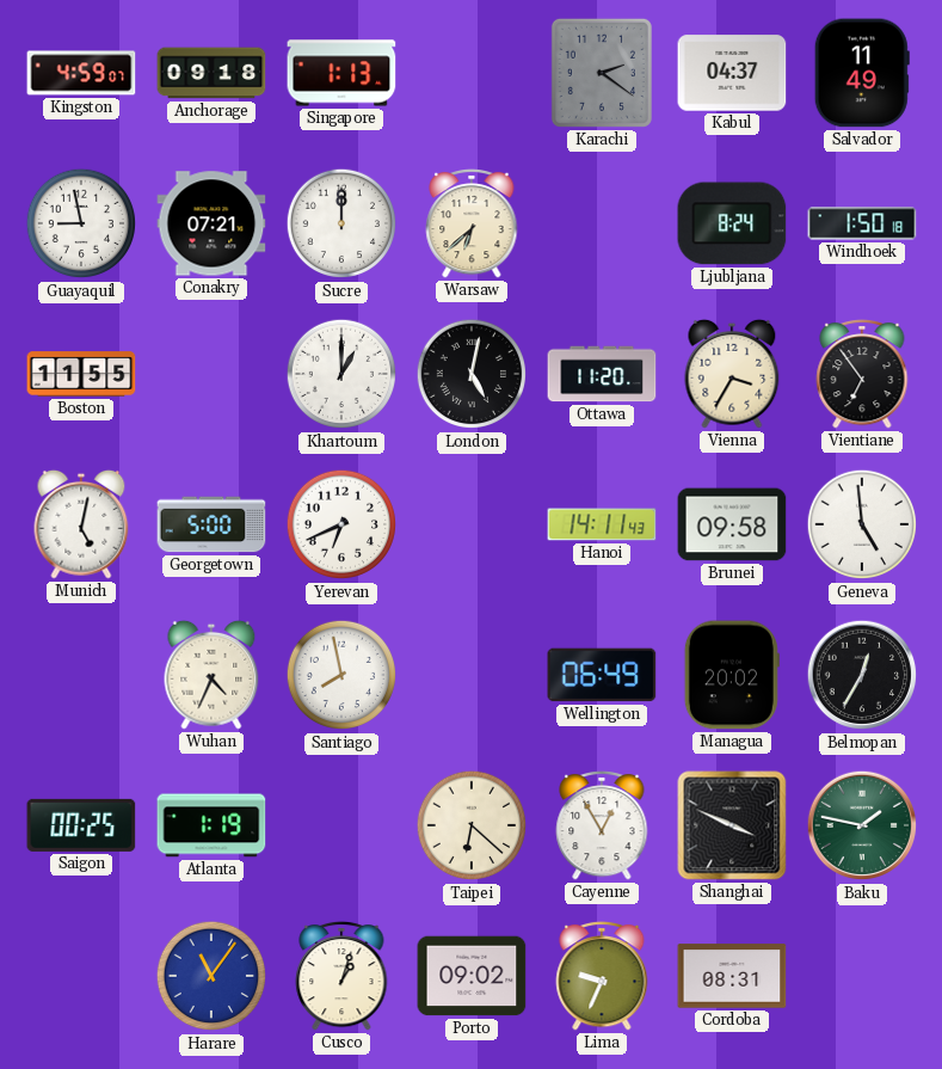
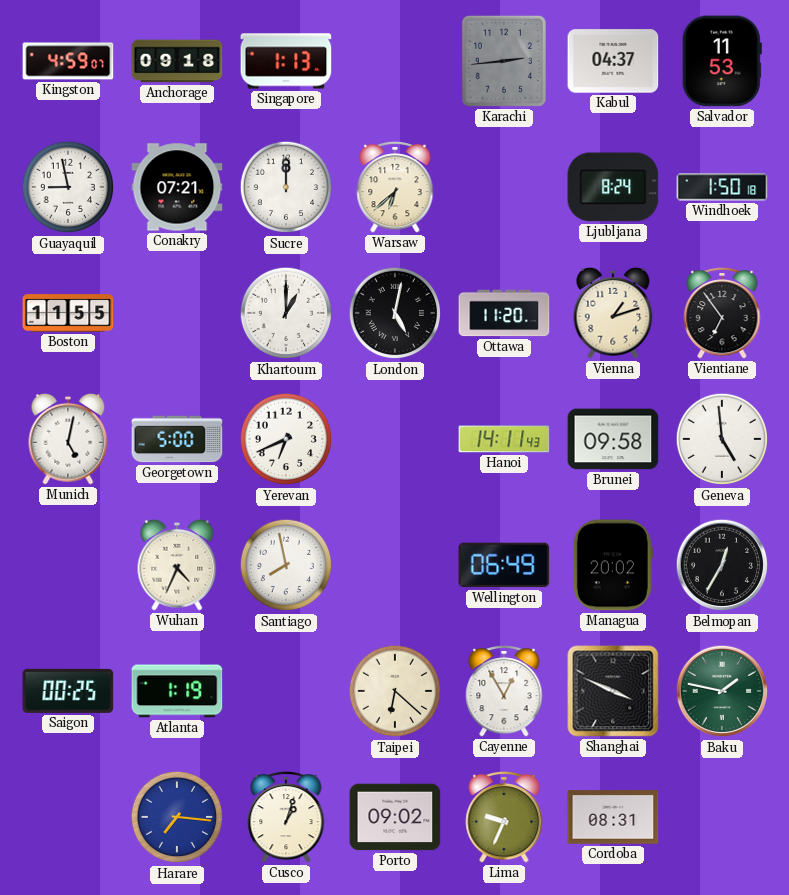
Karachi: 2:21 -> 2:44
Salvador: 11:49 -> 11:53
Vienna: 3:35 -> 1:12
Harare: 11:06 -> 7:16
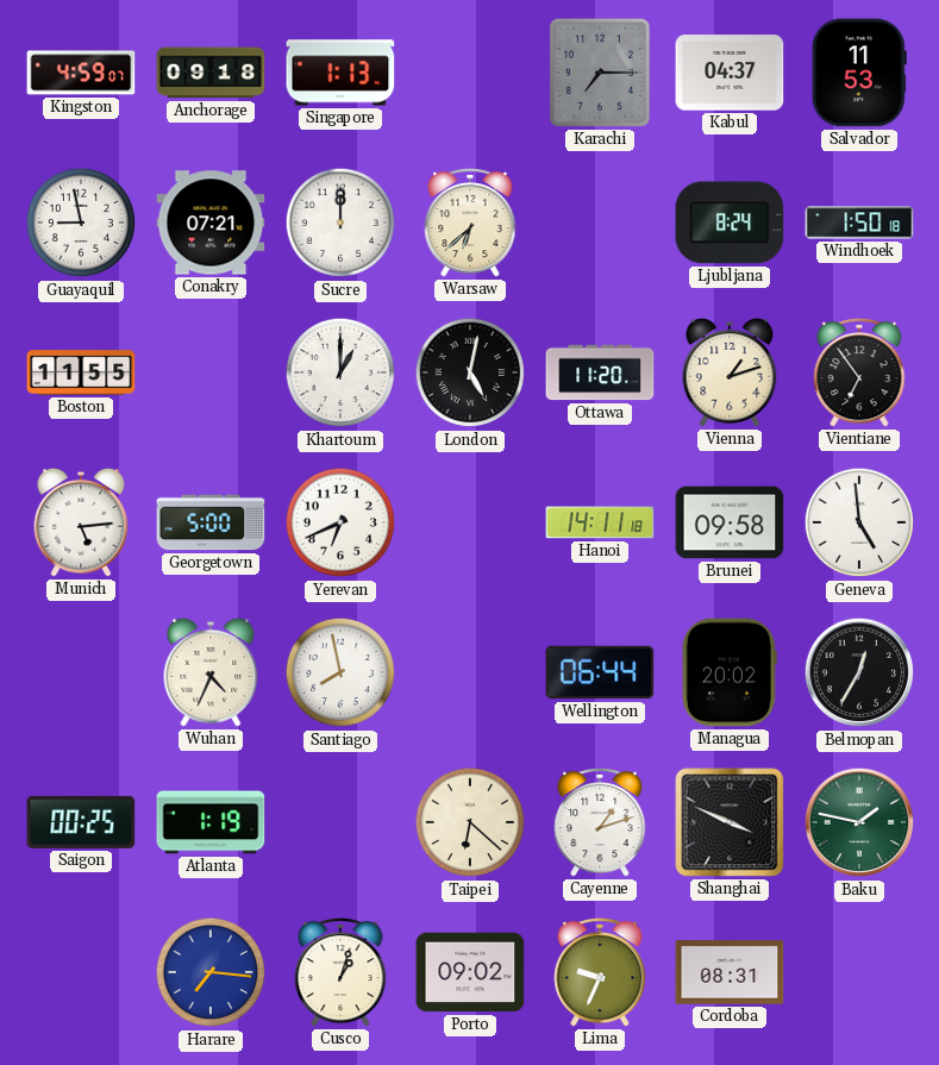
Karachi: 2:44 -> 7:15
Munich: 5:02 -> 5:14
Hanoi: 14:11:43 -> 14:11:18
Wellington: 06:49 -> 06:44
Cayenne: 12:55 -> 1:12
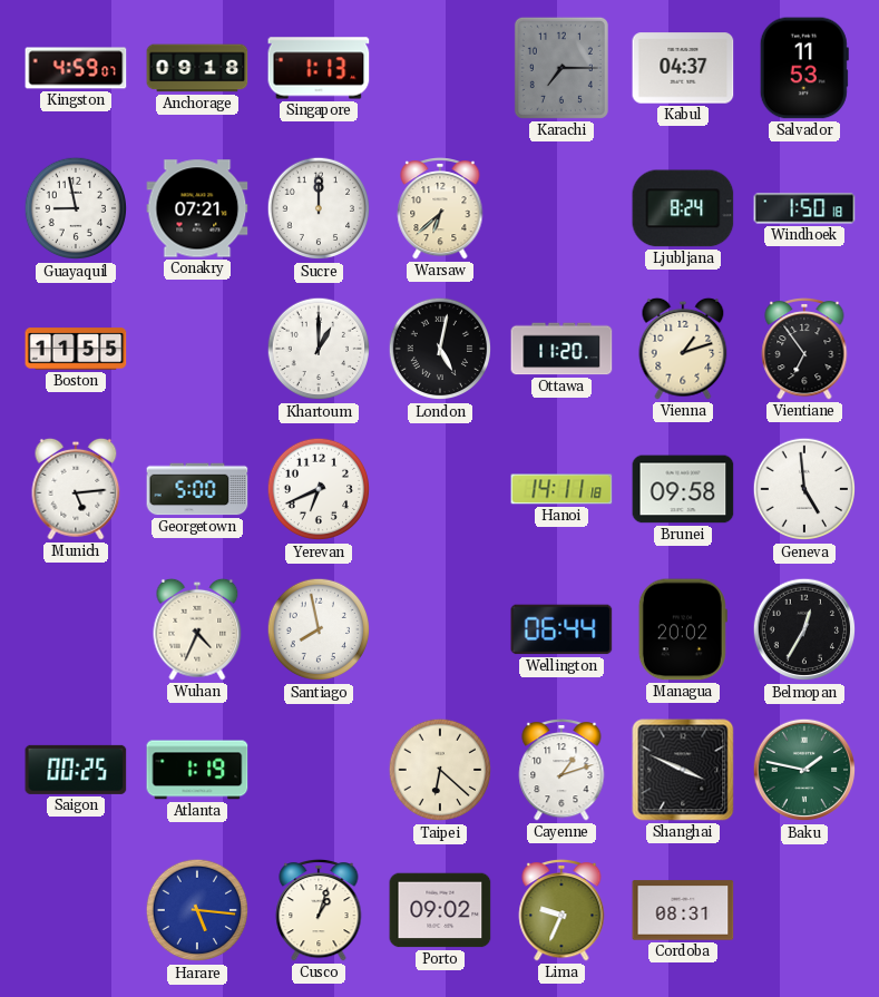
Harare: 7:16 -> 5:16
